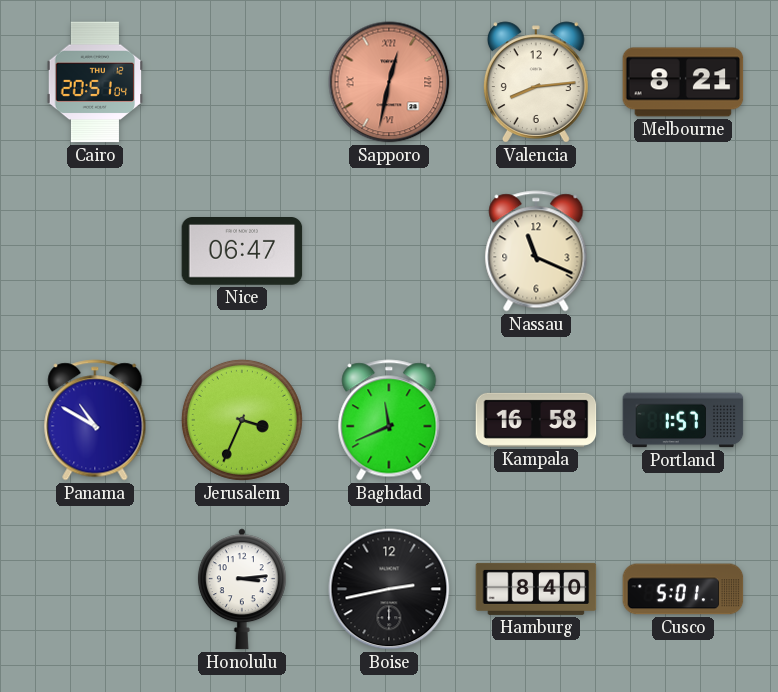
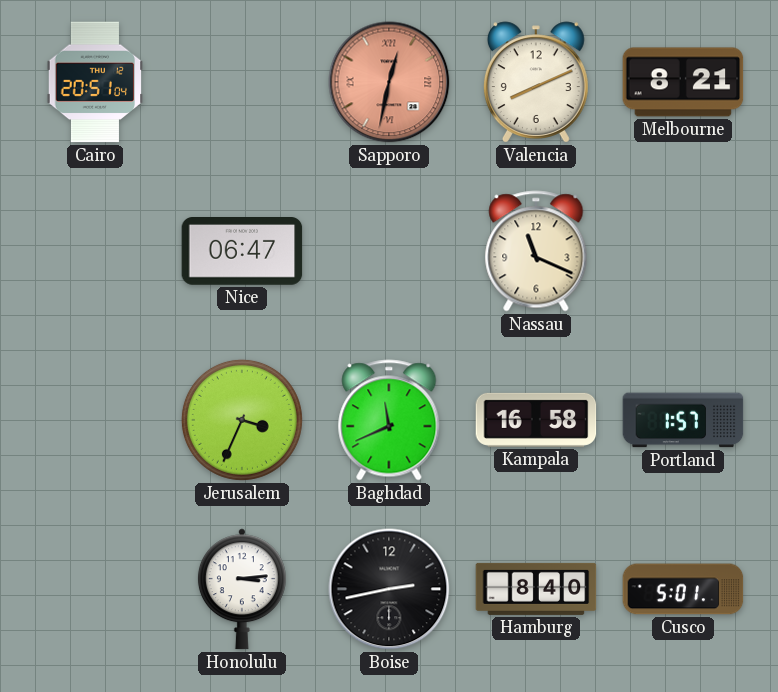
Valencia: 8:14 -> 8:11
Panama: 10:50 -> none
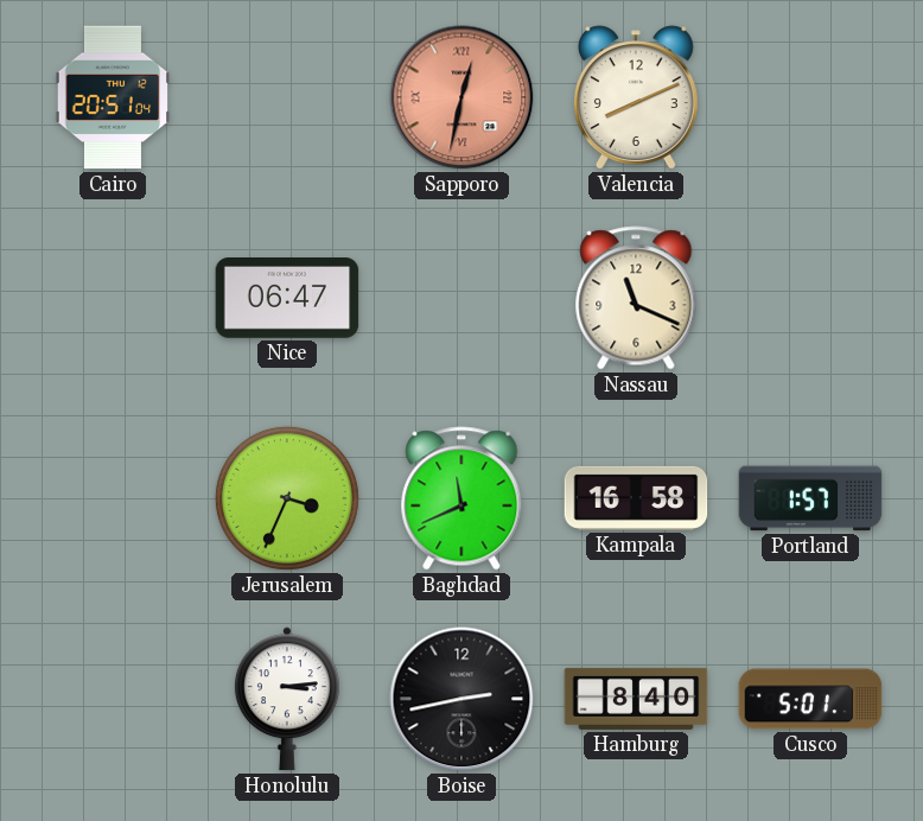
Melbourne: 8:21 -> none
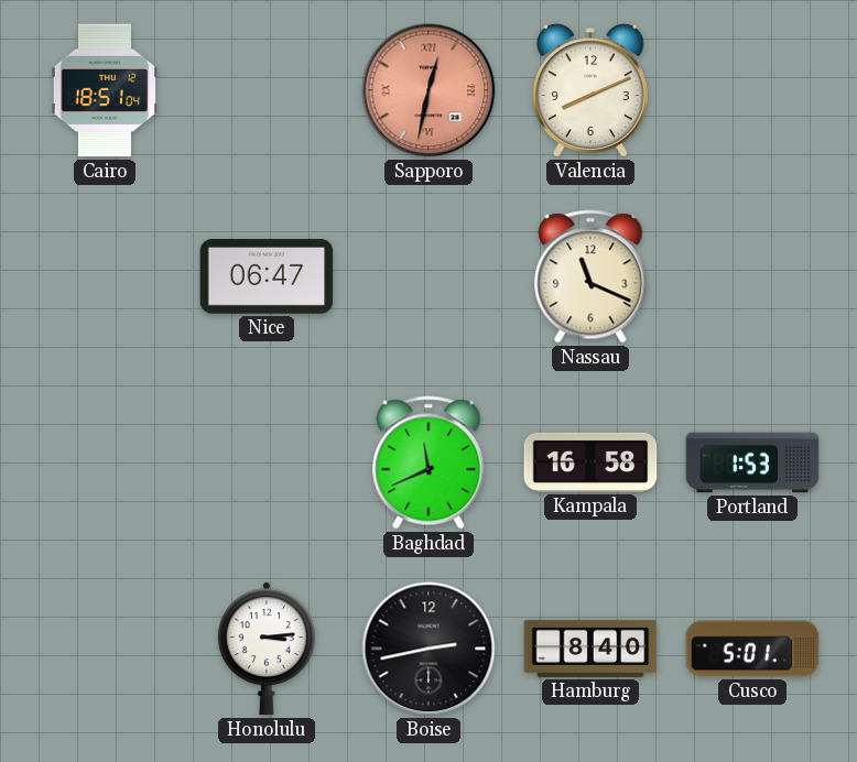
Cairo: 20:51 -> 18:51
Jerusalem: 3:34 -> none
Portland: 1:57 -> 1:53
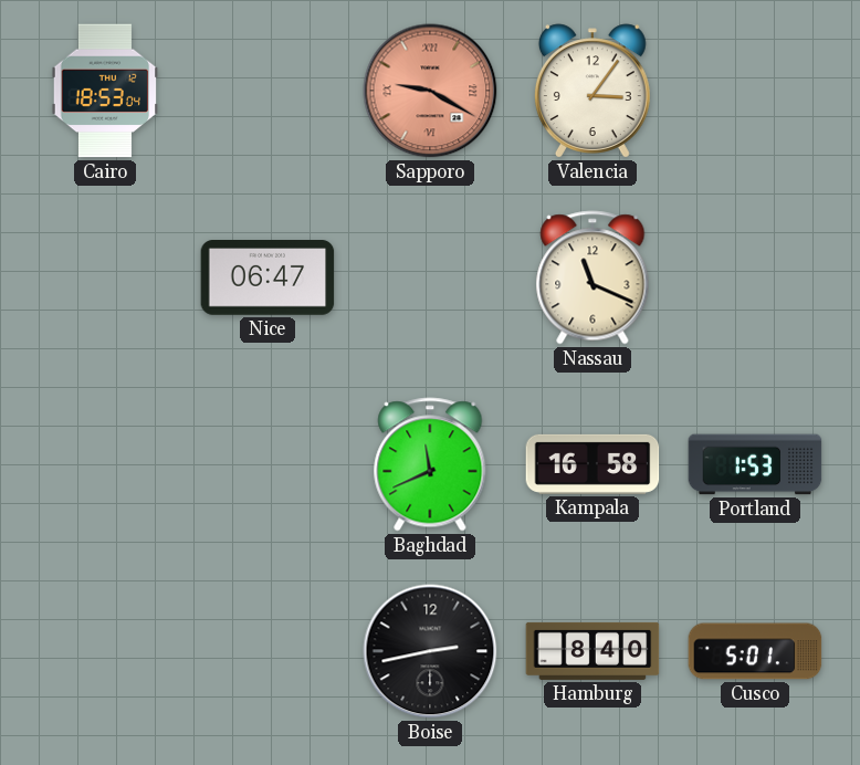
Cairo: 18:51 -> 18:53
Sapporo: 12:32 -> 9:20
Valencia: 8:11 -> 3:06
Honolulu: 3:14 -> none
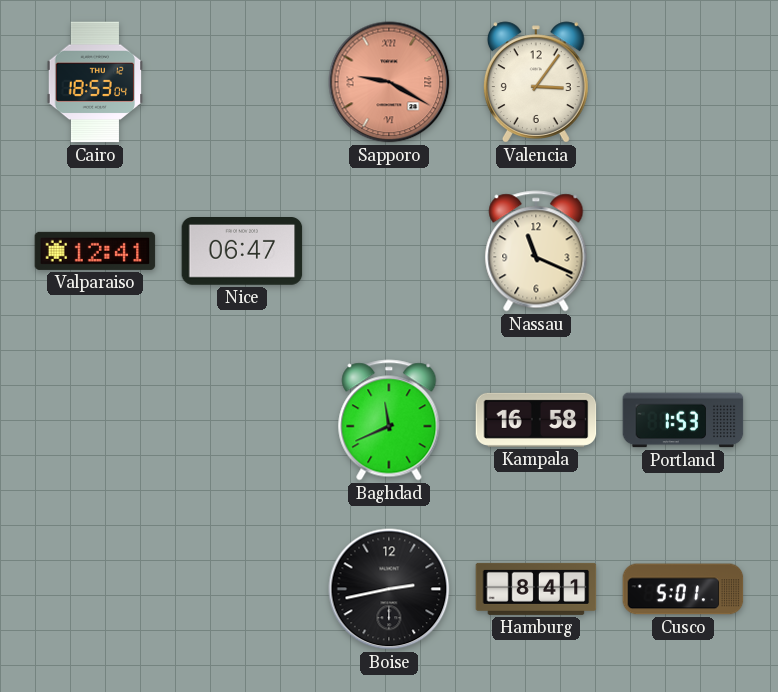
Valparaiso: none -> 12:41
Hamburg: 8:40 -> 8:41
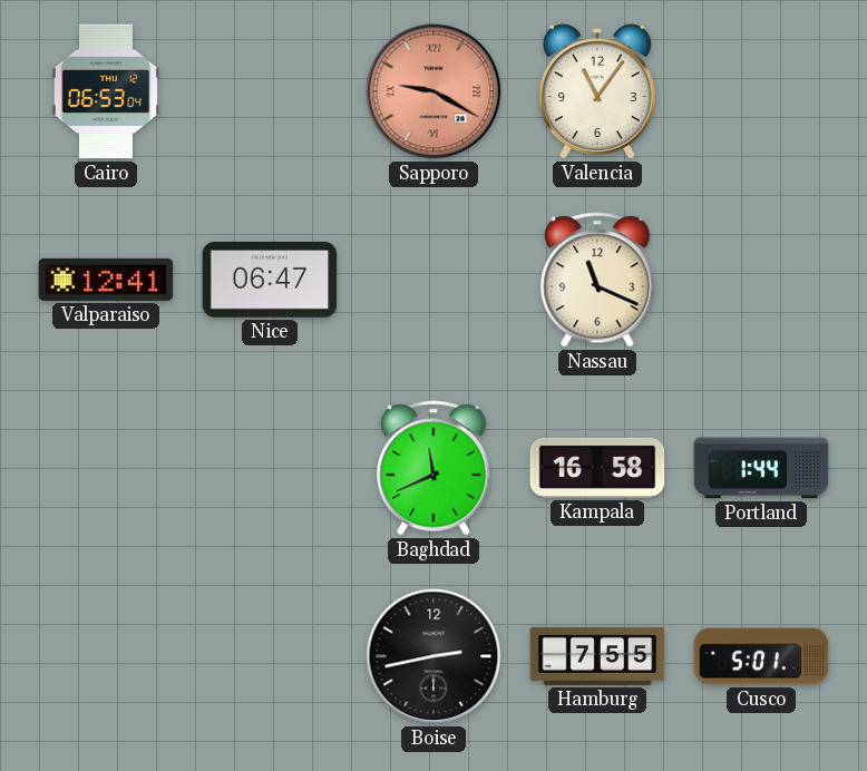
Cairo: 18:53 -> 06:53
Valencia: 3:06 -> 11:06
Portland: 1:53 -> 1:44
Hamburg: 8:41 -> 7:55
